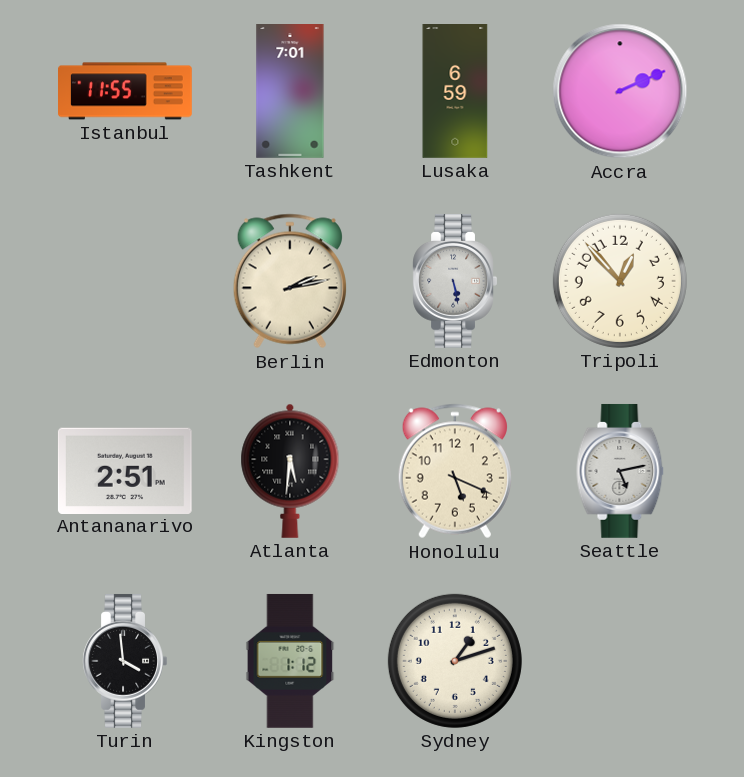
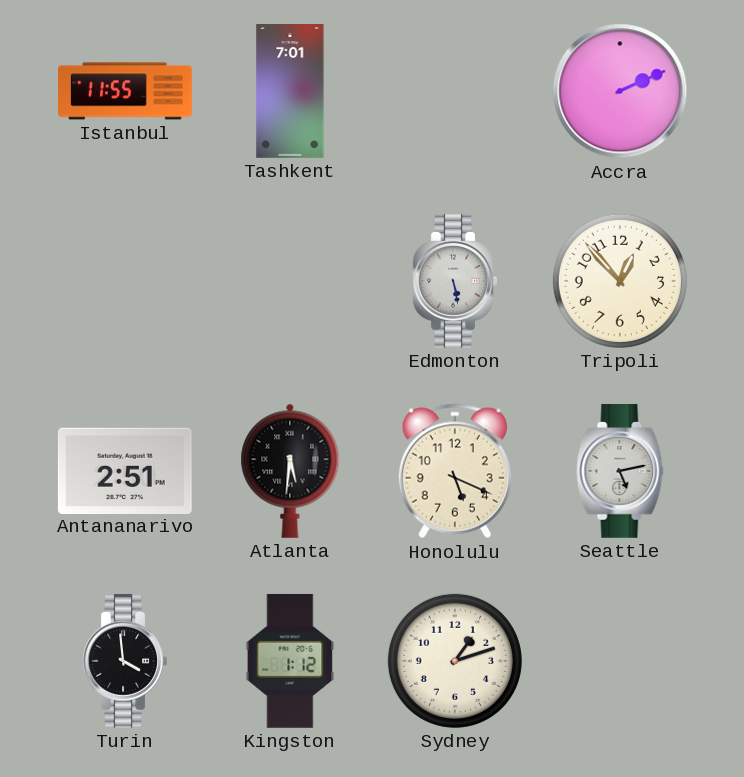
Lusaka: 6:59 -> none
Berlin: 2:13 -> none
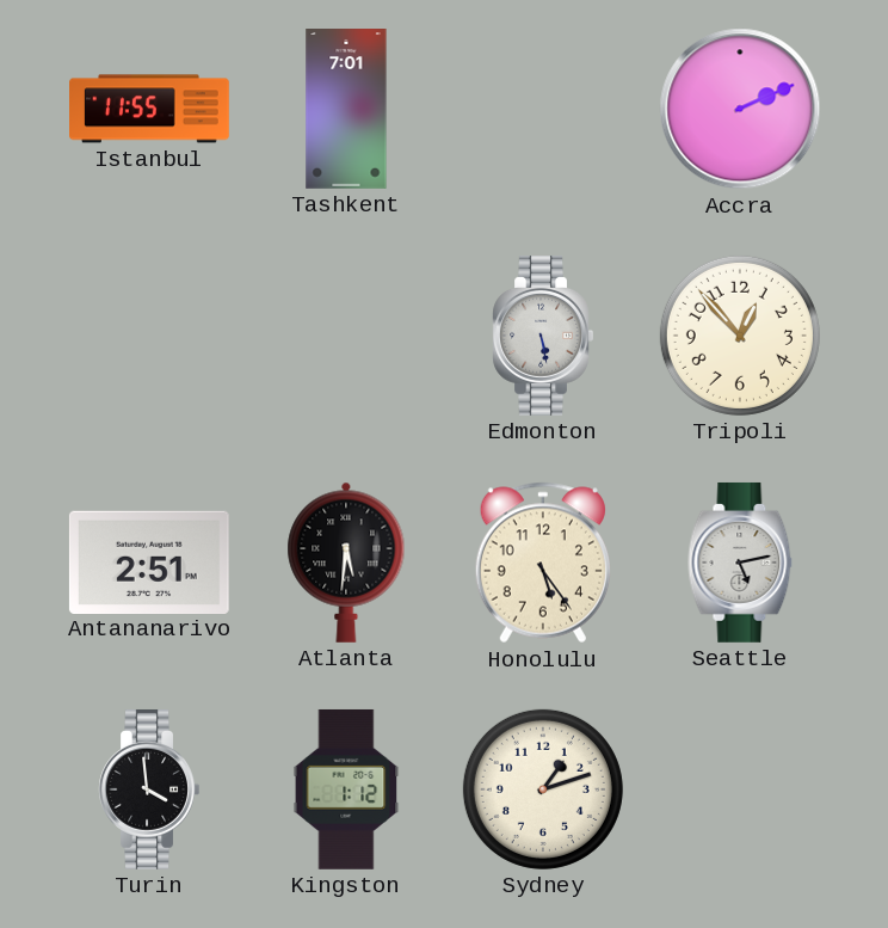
Honolulu: 5:19 -> 5:24
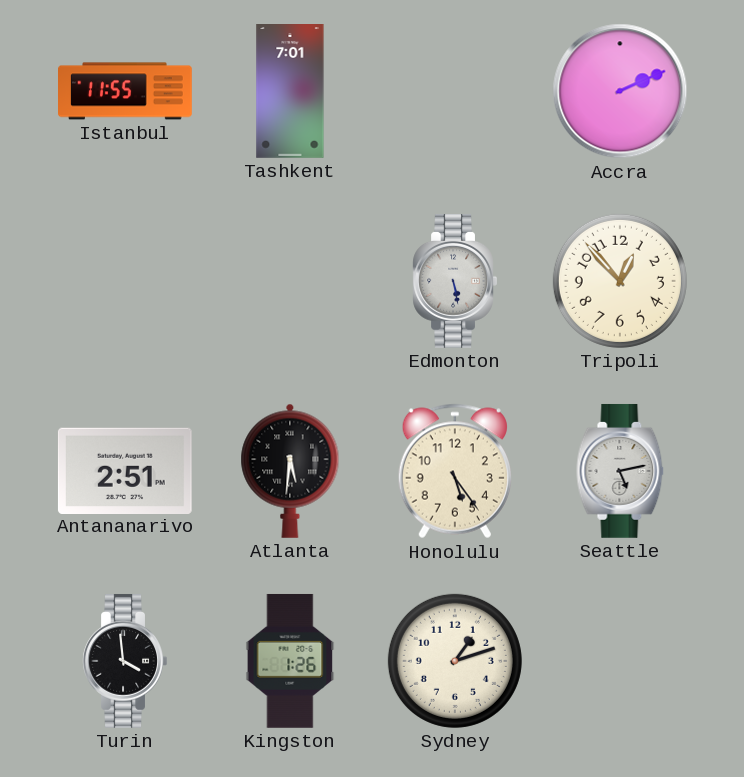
Kingston: 1:12 -> 1:26
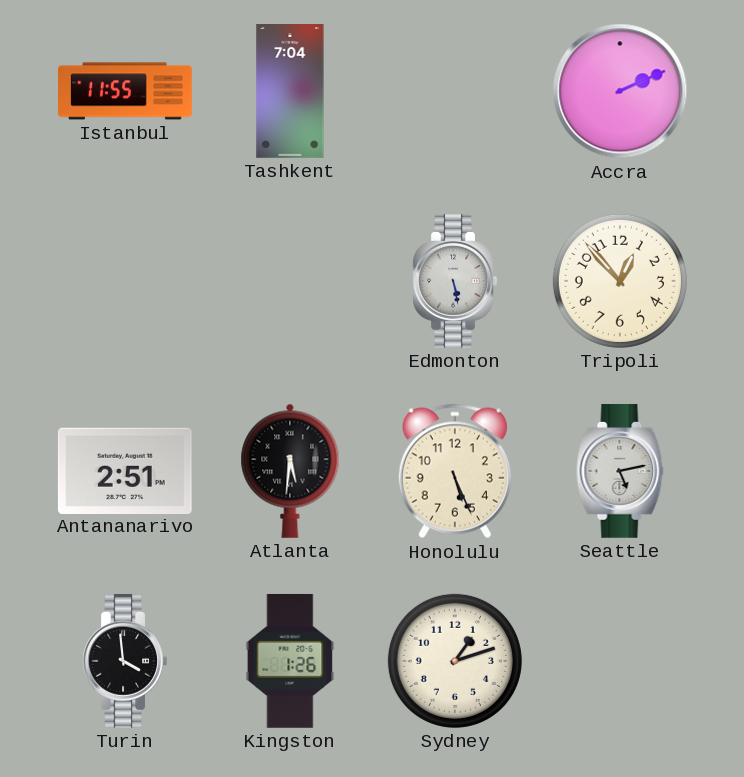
Tashkent: 7:01 -> 7:04
Honolulu: 5:24 -> 5:26
